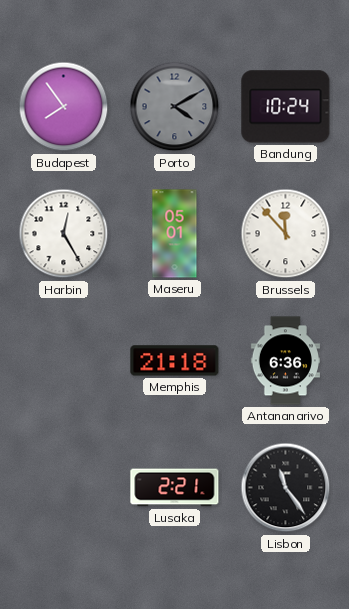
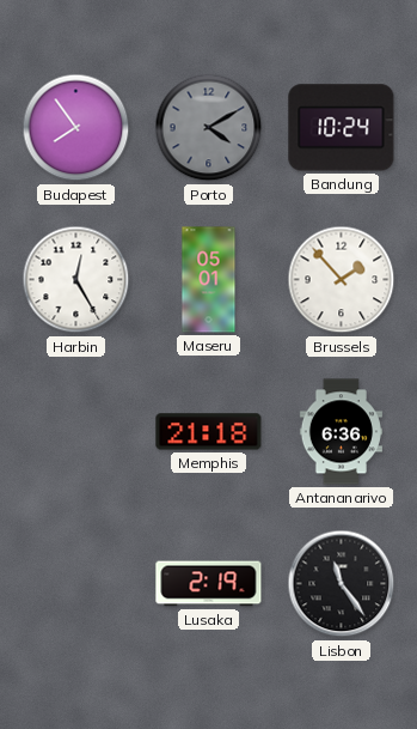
Brussels: 11:53 -> 1:53
Lusaka: 2:21 -> 2:19
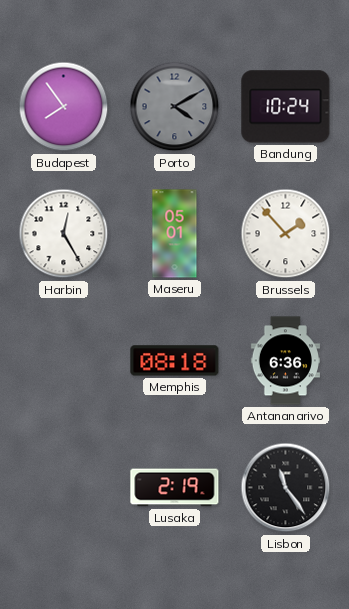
Memphis: 21:18 -> 08:18
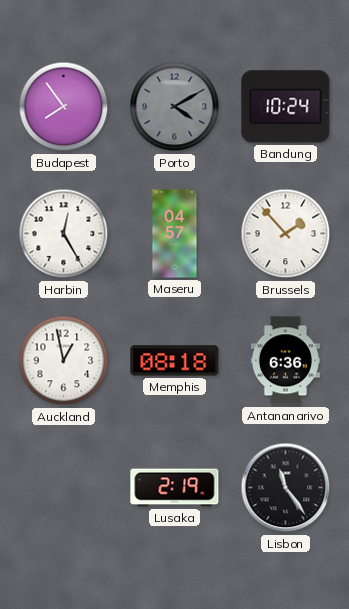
Maseru: 05:01 -> 04:57
Auckland: none -> 12:58
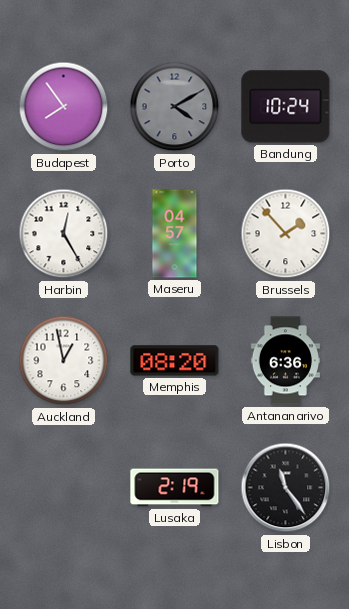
Memphis: 08:18 -> 08:20
